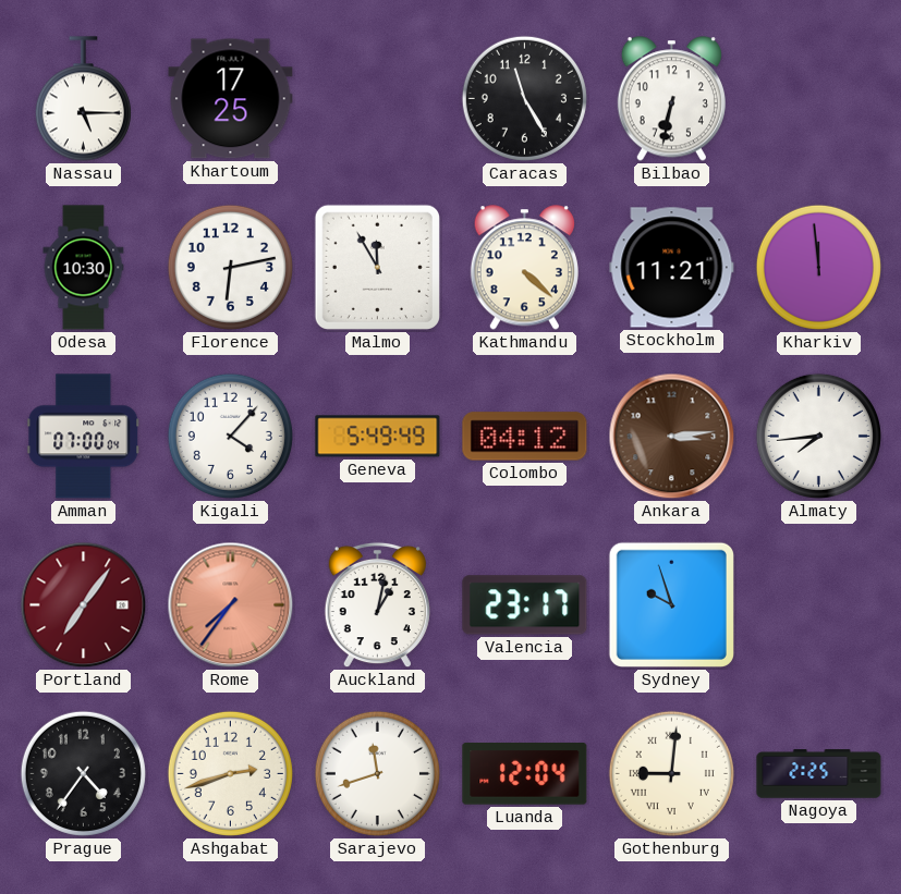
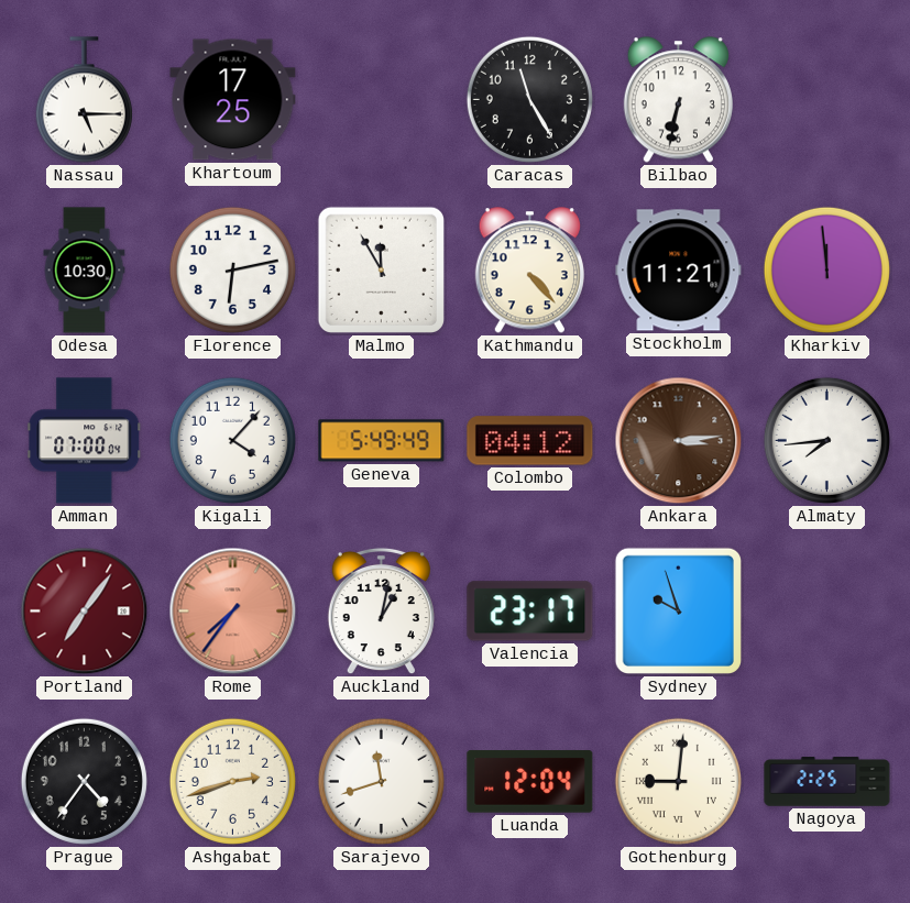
Kathmandu: 4:22 -> 4:23
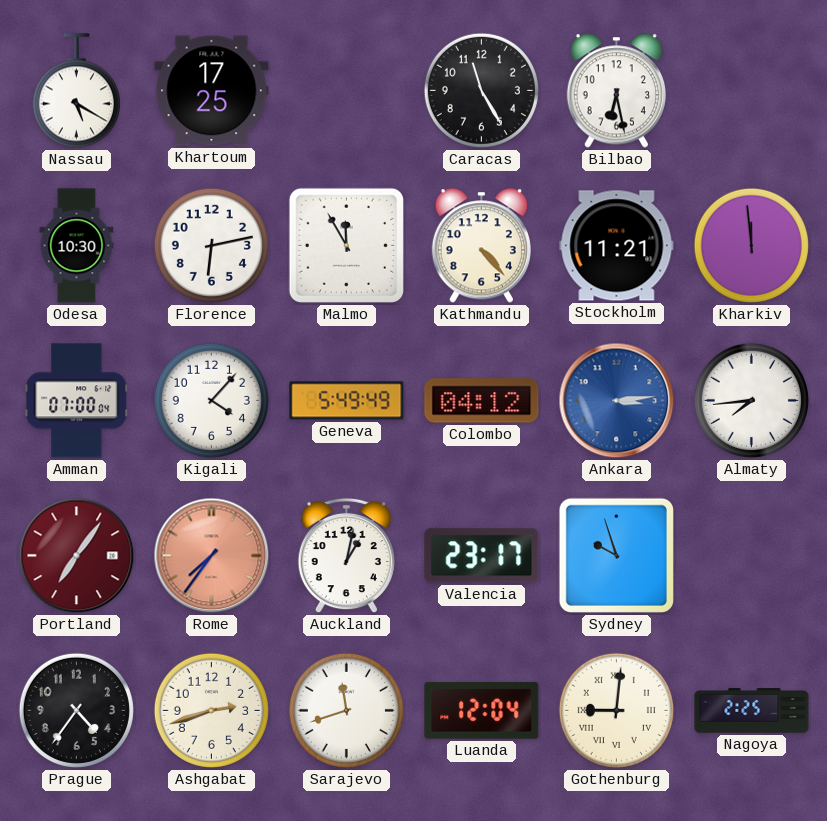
Nassau: 5:15 -> 5:20
Bilbao: 6:32 -> 6:28
Ankara dial: brown -> blue
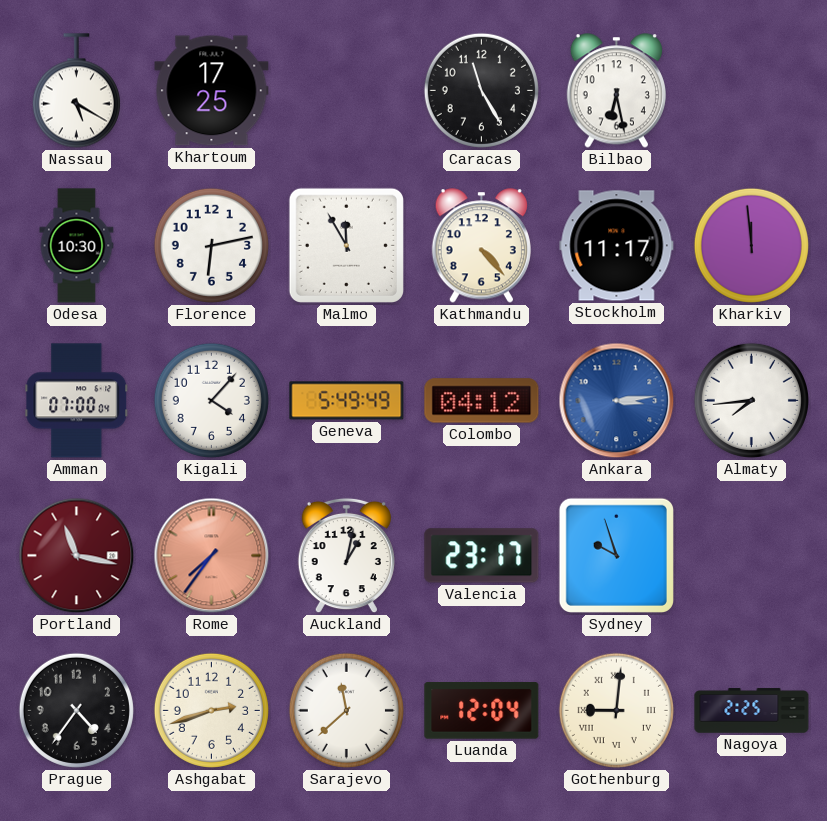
Stockholm: 11:21 -> 11:17
Portland: 7:06 -> 11:17
Sarajevo: 11:42 -> 11:38
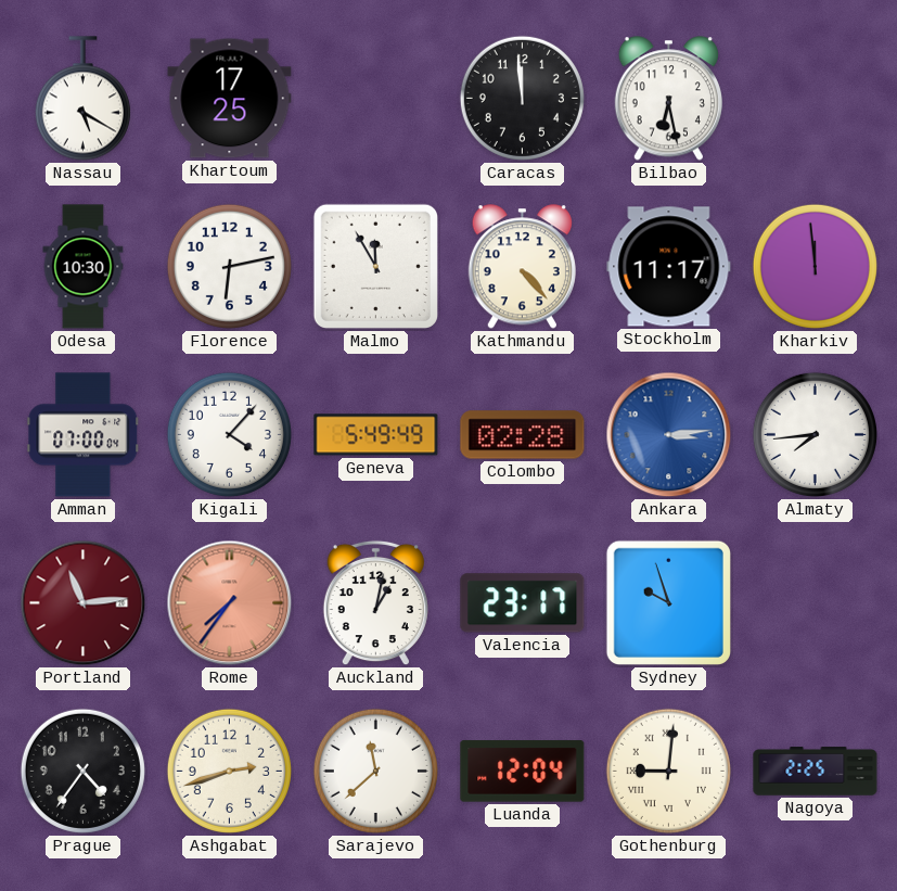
Caracas: 11:25 -> 11:59
Colombo: 04:12 -> 02:28
Portland: 11:17 -> 11:14
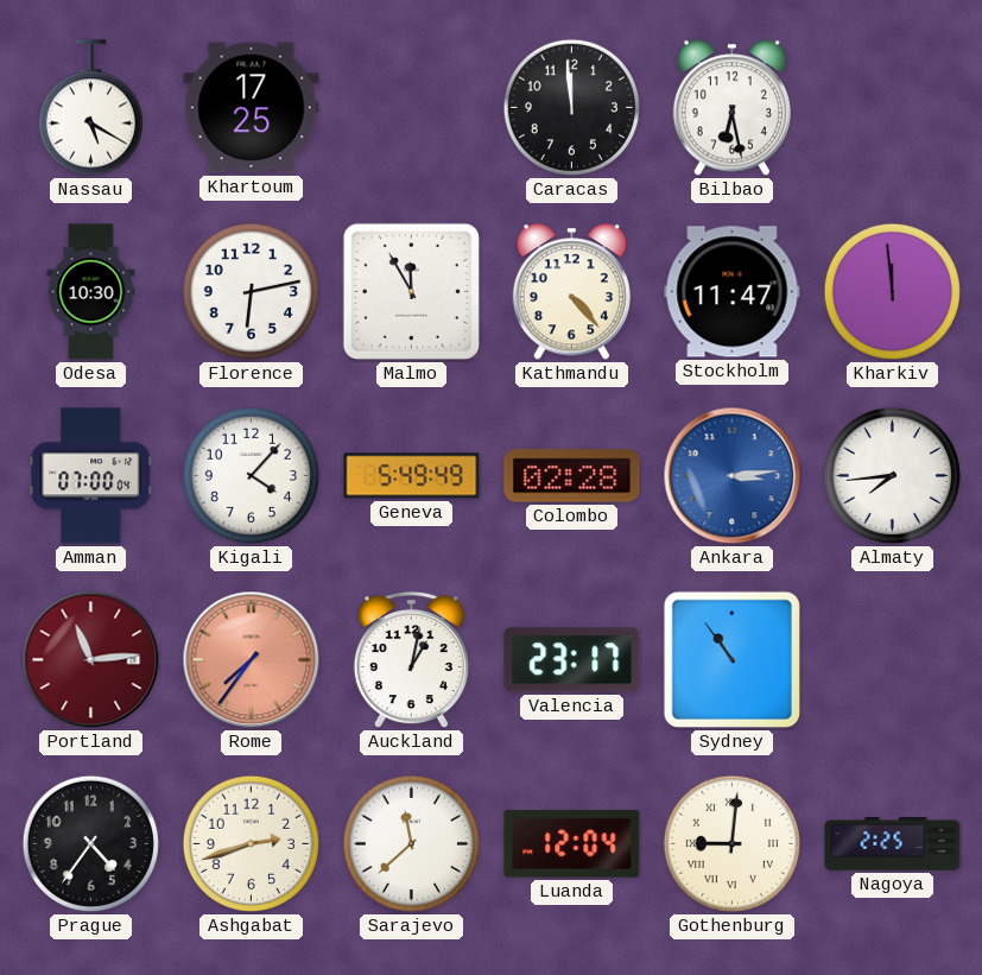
Stockholm: 11:17 -> 11:47
Sydney: 9:57 -> 10:54
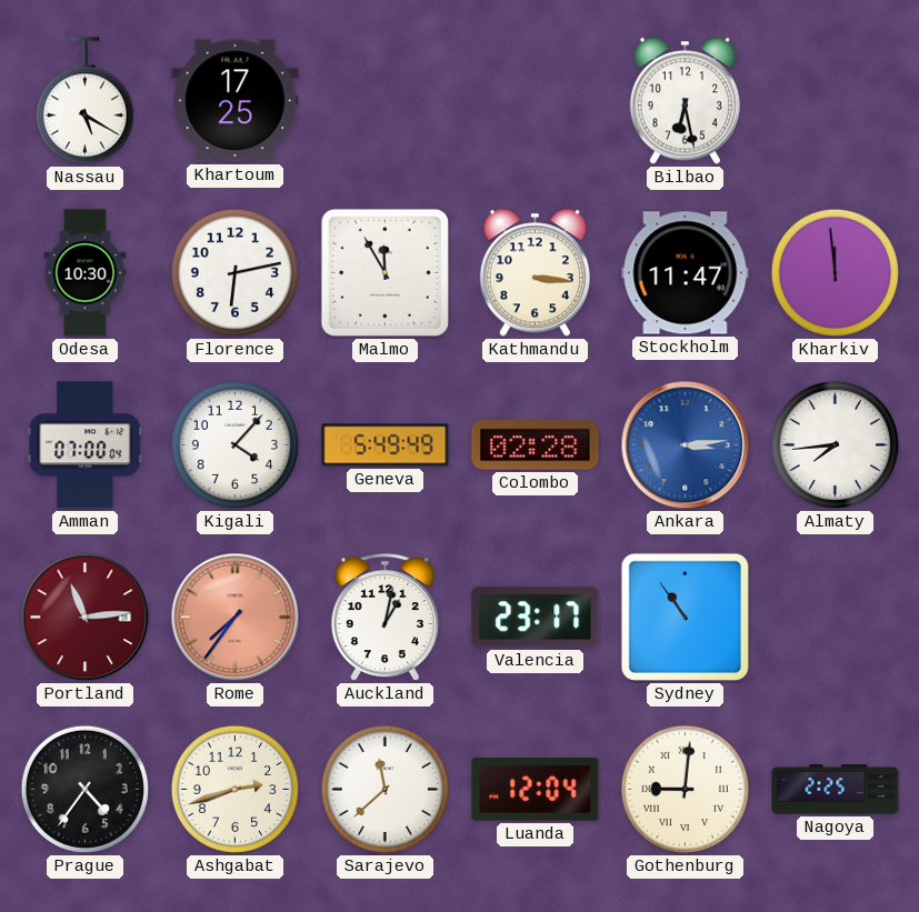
Caracas: 11:59 -> none
Kathmandu: 4:23 -> 3:16
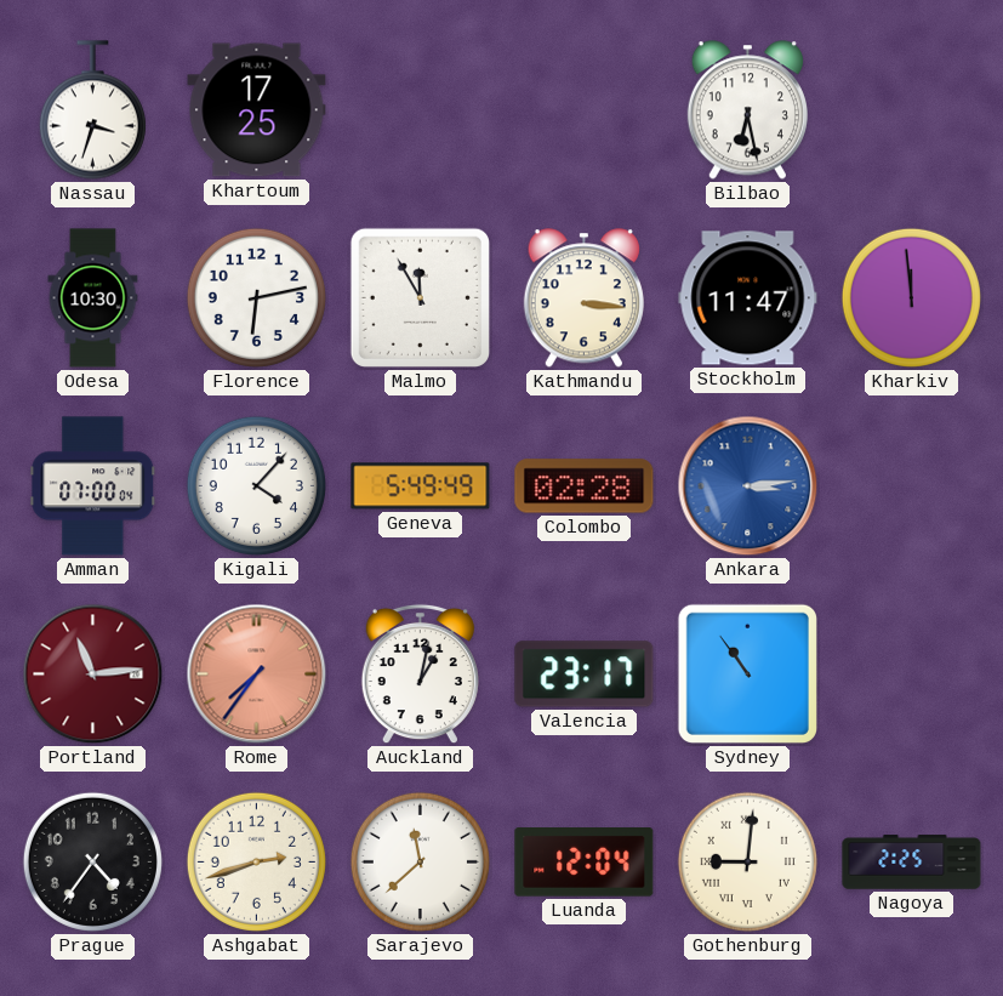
Nassau: 5:20 -> 3:33
Almaty: 7:44 -> none
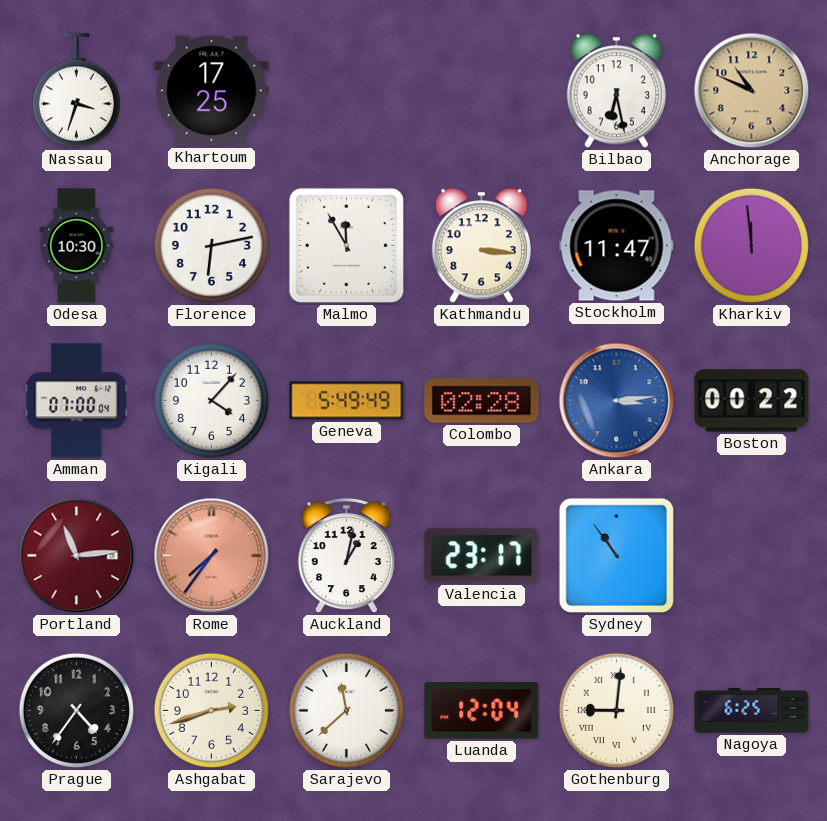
Anchorage: none -> 10:49
Boston: none -> 00:22
Nagoya: 2:25 -> 6:25
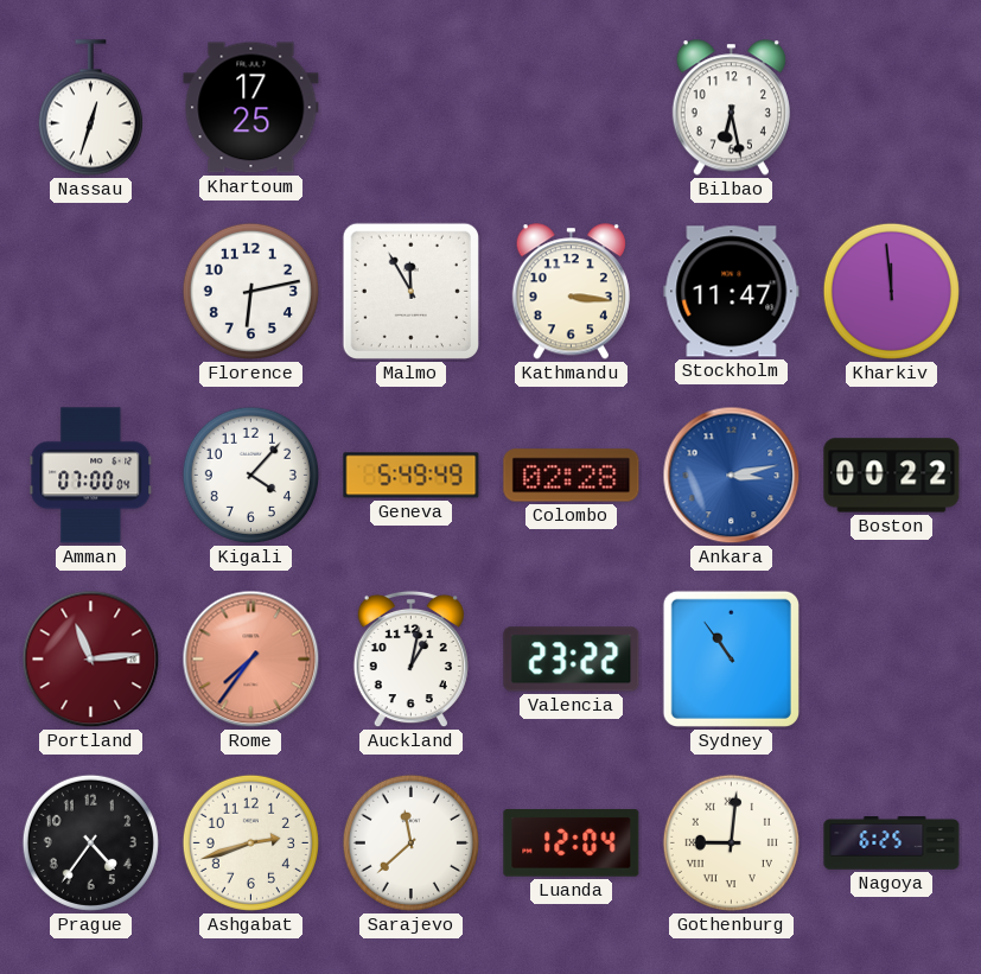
Nassau: 3:33 -> 12:33
Anchorage: 10:49 -> none
Odesa: 10:30 -> none
Ankara: 3:14 -> 3:13
Valencia: 23:17 -> 23:22
